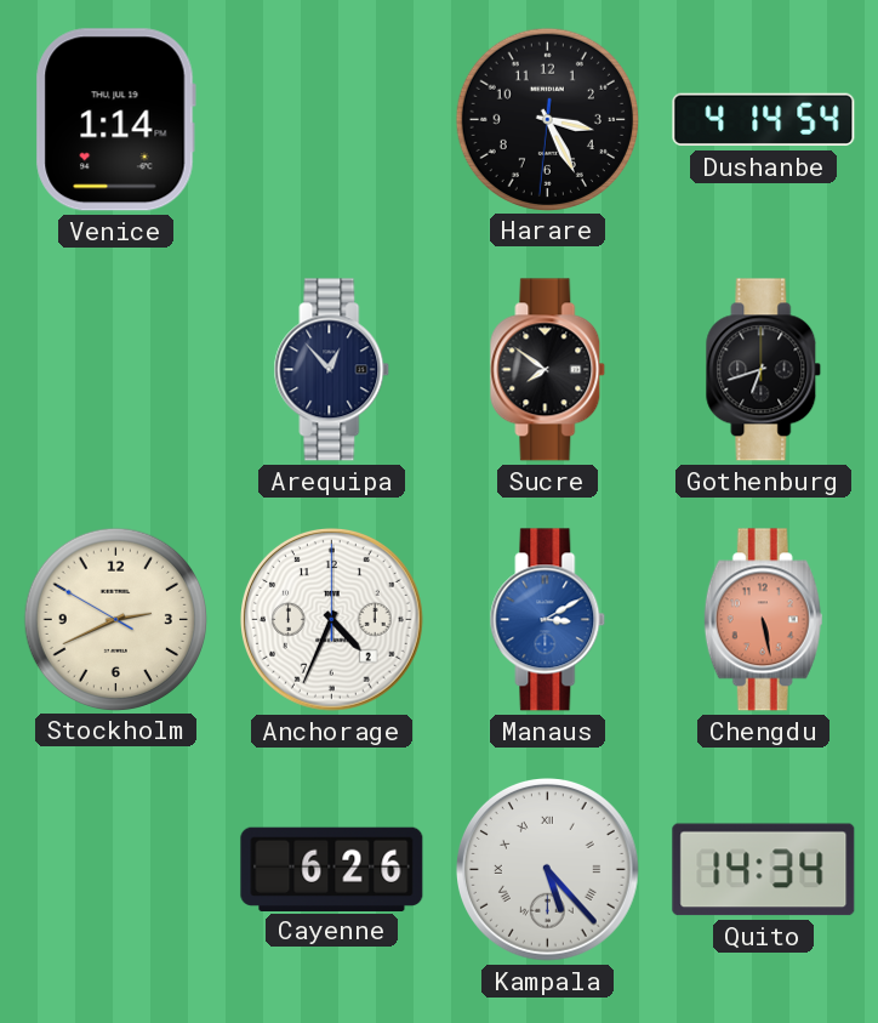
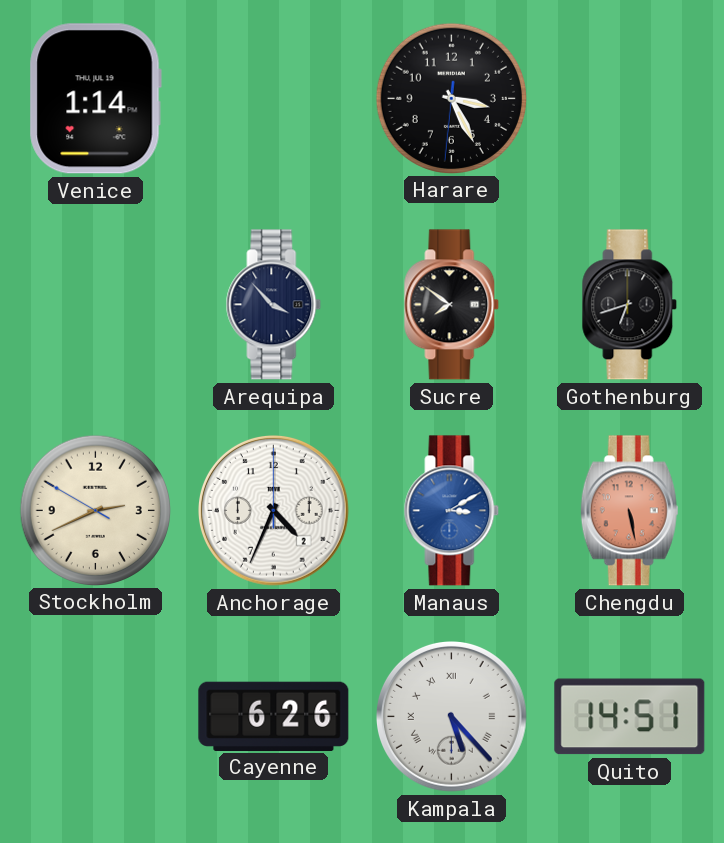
Dushanbe: 4:14 -> none
Arequipa: 12:53 -> 3:53
Quito: 14:34 -> 14:51
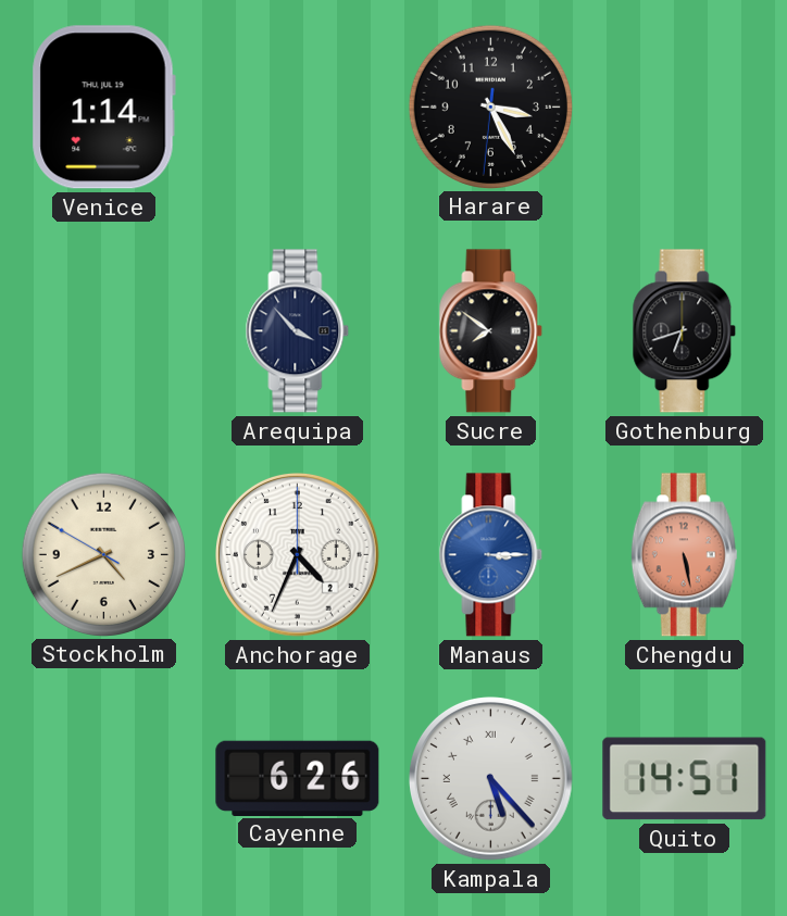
Stockholm: 2:40 -> 4:40
Manaus: 3:10 -> 3:15
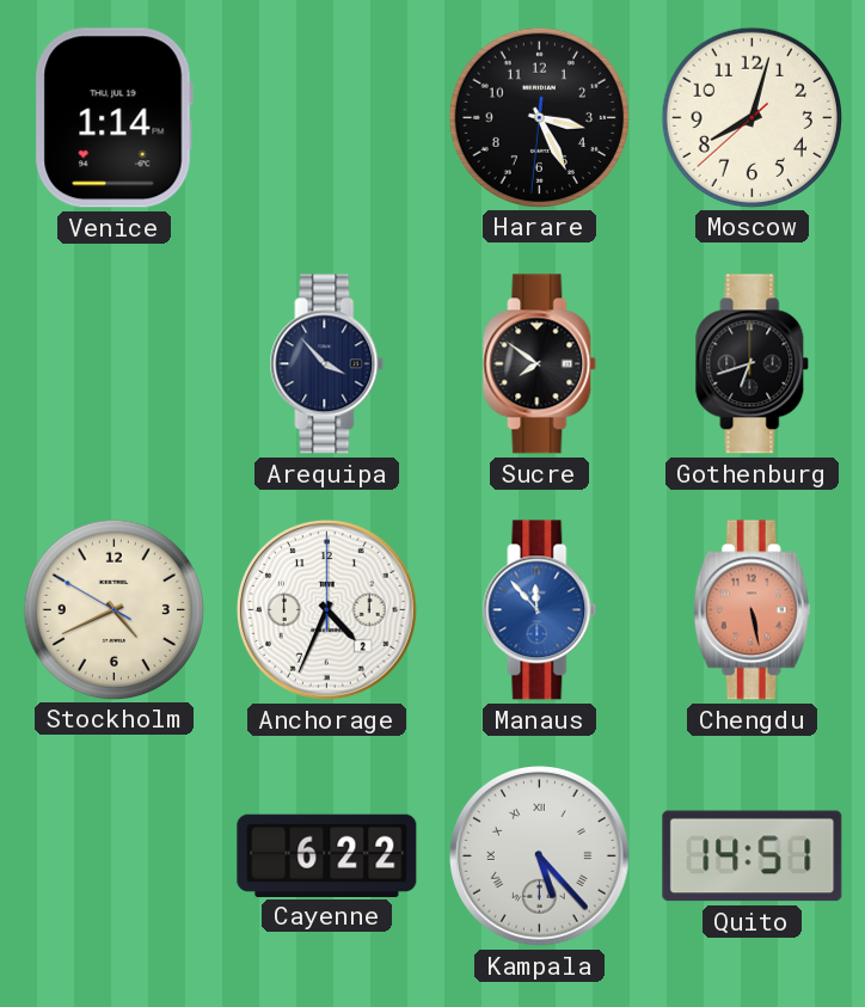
Moscow: none -> 8:02
Manaus: 3:15 -> 11:53
Cayenne: 6:26 -> 6:22
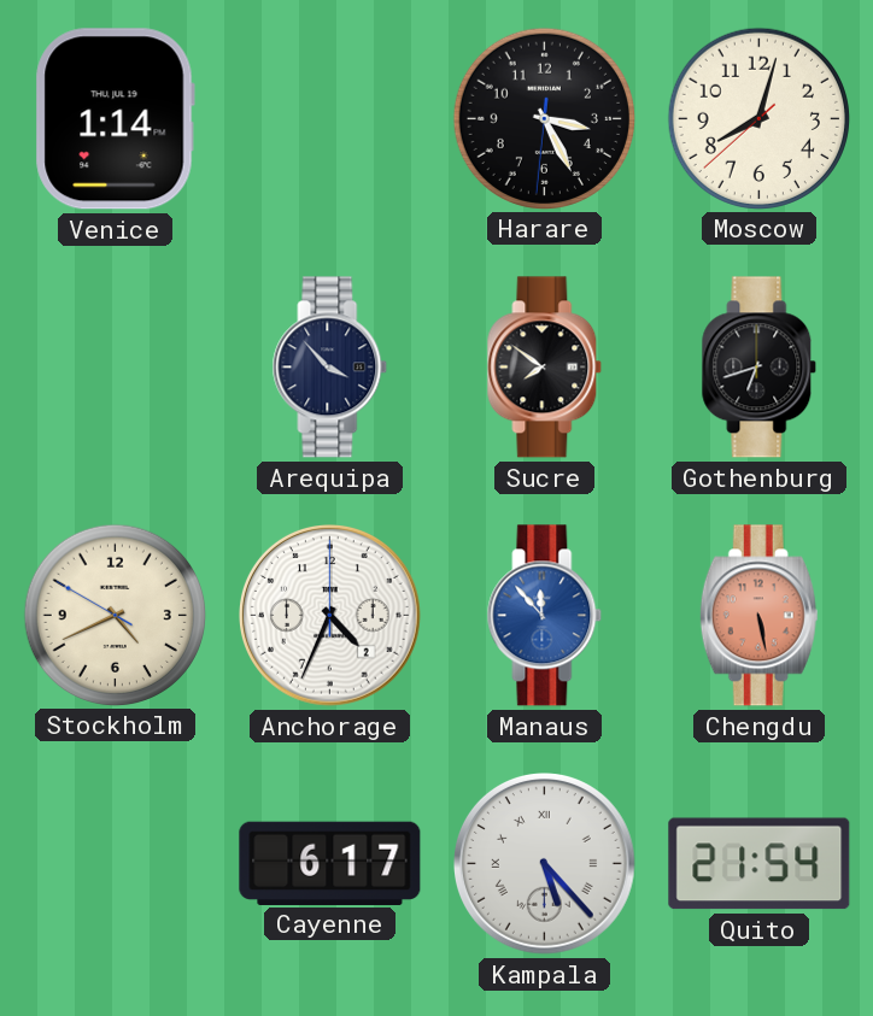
Cayenne: 6:22 -> 6:17
Quito: 14:51 -> 21:54
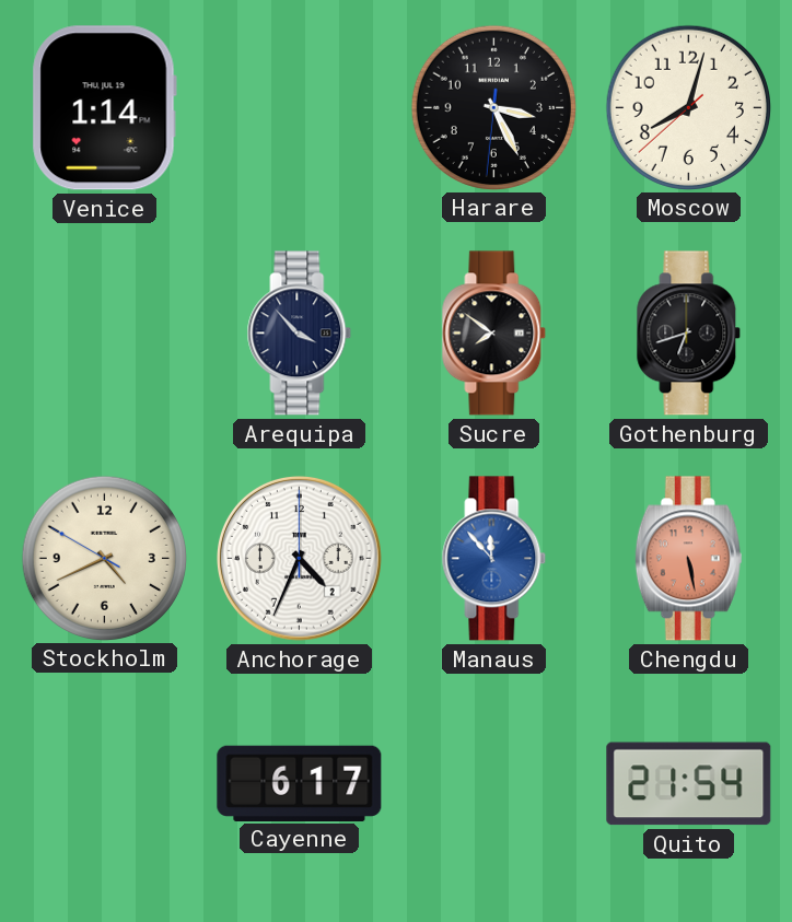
Kampala: 5:23 -> none
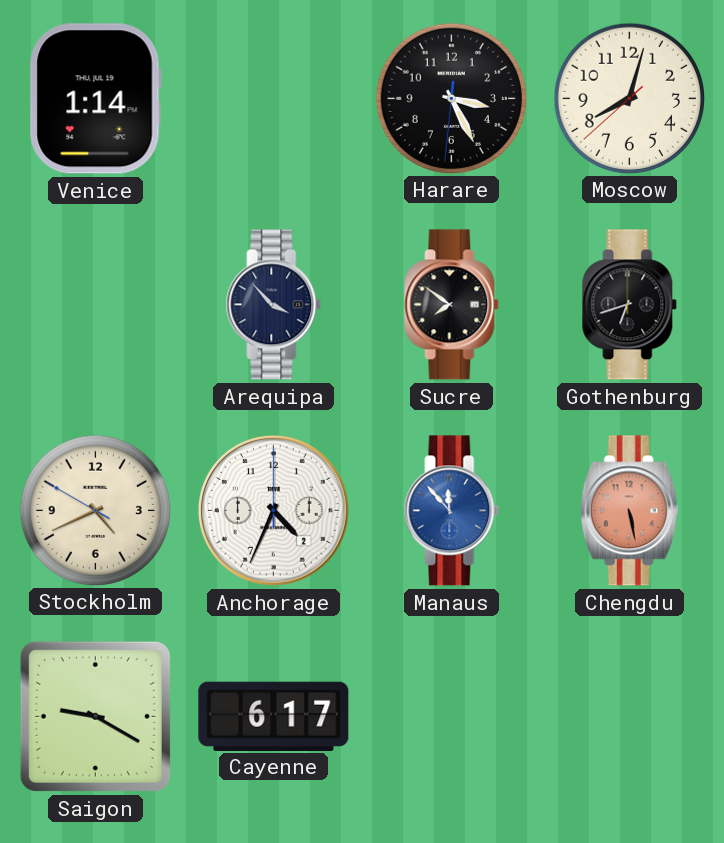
Saigon: none -> 9:20
Quito: 21:54 -> none
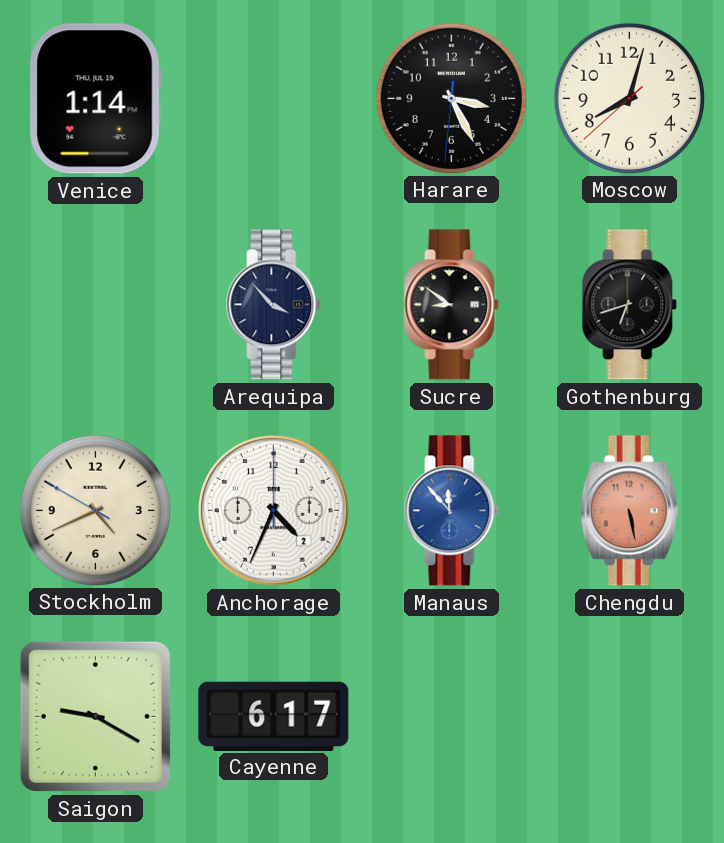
Sucre: 7:51 -> 8:51
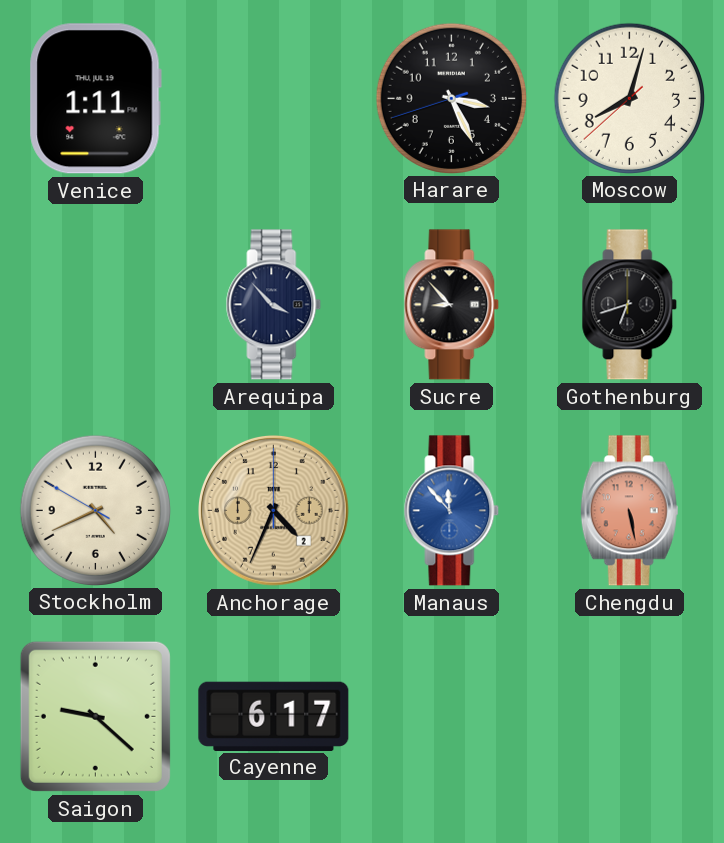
Venice: 1:14 -> 1:11
Harare: 3:25:31 -> 3:25:42
Sucre: 8:51 -> 8:53
Anchorage dial: white -> champagne
Saigon: 9:20 -> 9:22
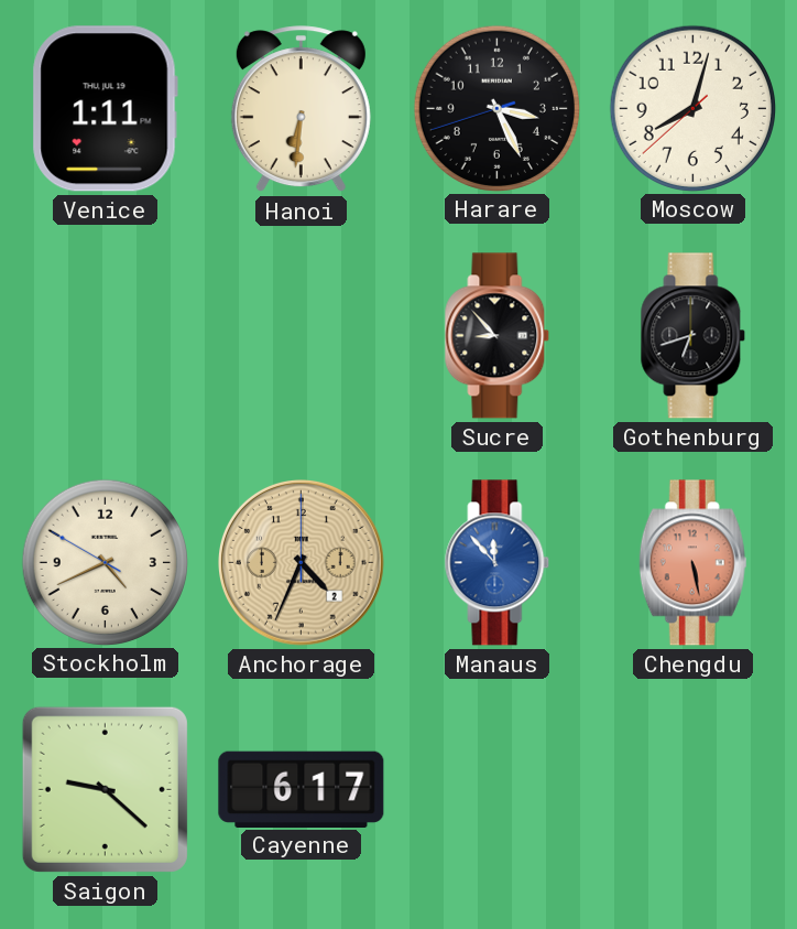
Hanoi: none -> 6:31
Arequipa: 3:53 -> none
